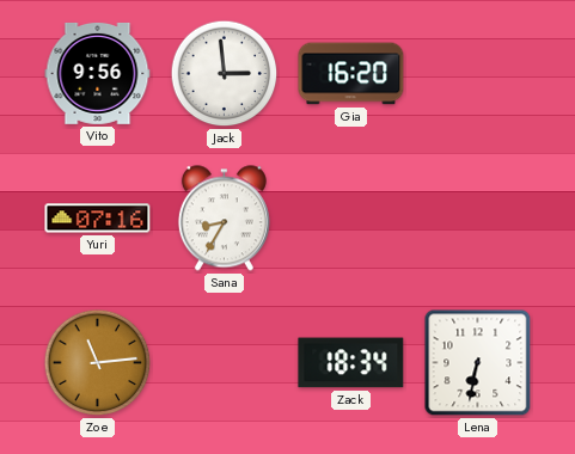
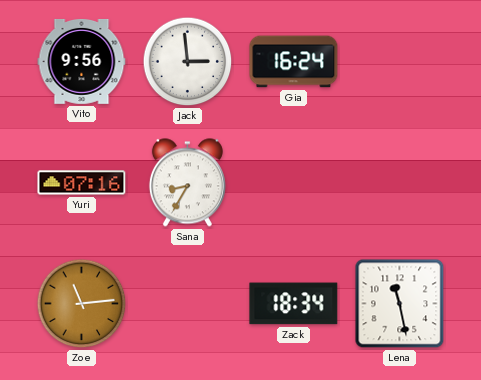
Gia: 16:20 -> 16:24
Lena: 6:32 -> 11:28
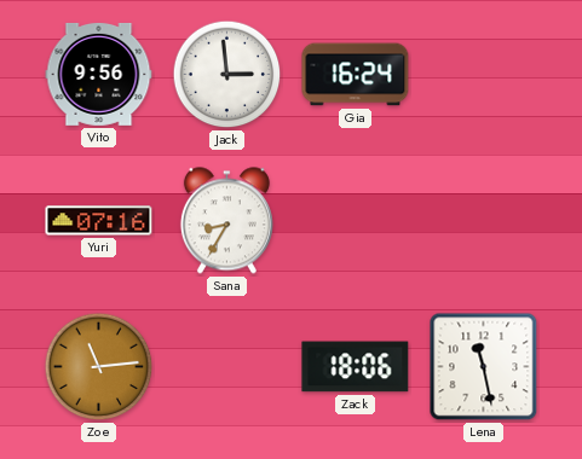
Zack: 18:34 -> 18:06
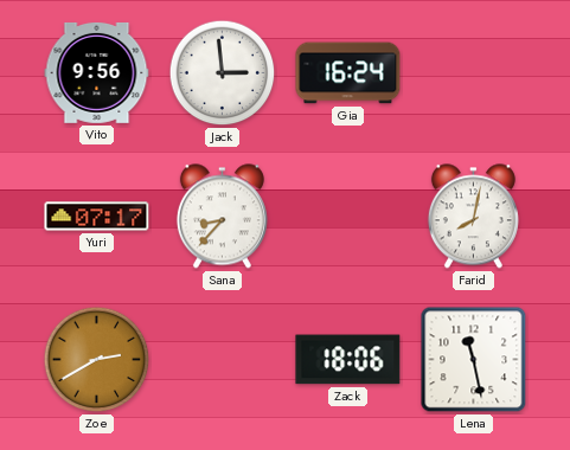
Yuri: 07:16 -> 07:17
Sana: 8:35 -> 8:37
Farid: none -> 8:02
Zoe: 11:14 -> 2:40
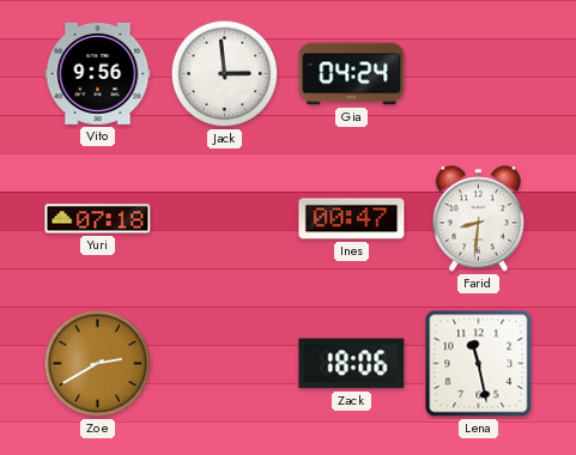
Gia: 16:24 -> 04:24
Yuri: 07:17 -> 07:18
Sana: 8:37 -> none
Ines: none -> 00:47
Farid: 8:02 -> 8:31
